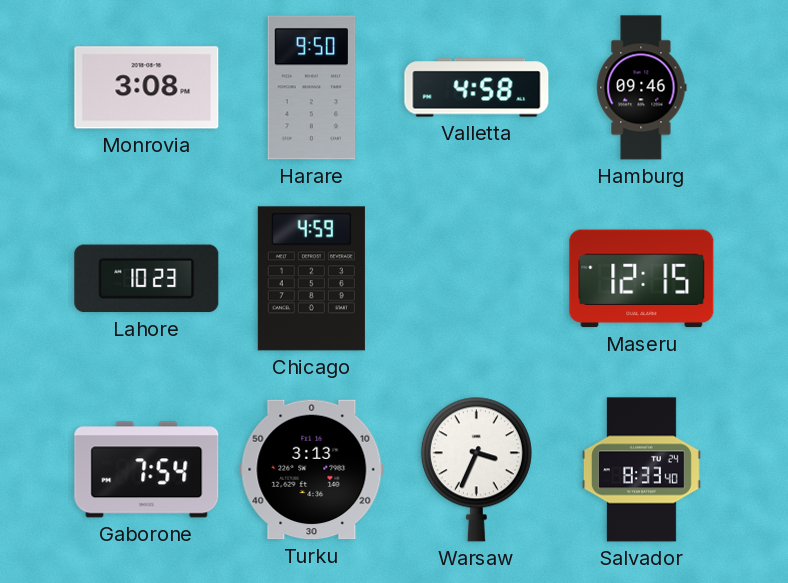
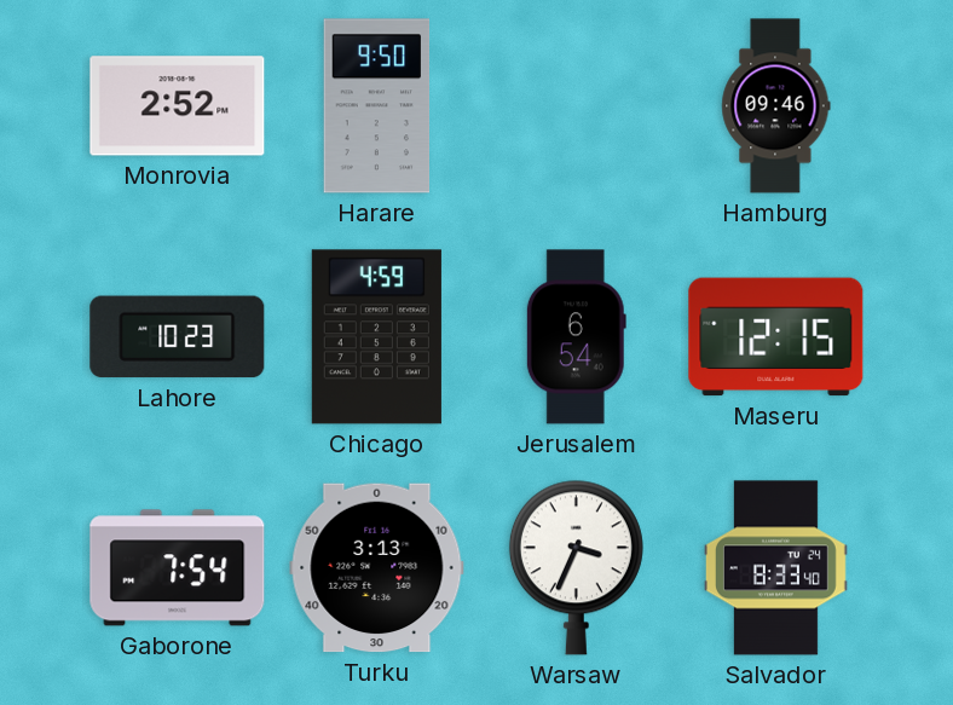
Monrovia: 3:08 -> 2:52
Valletta: 4:58 -> none
Jerusalem: none -> 6:54
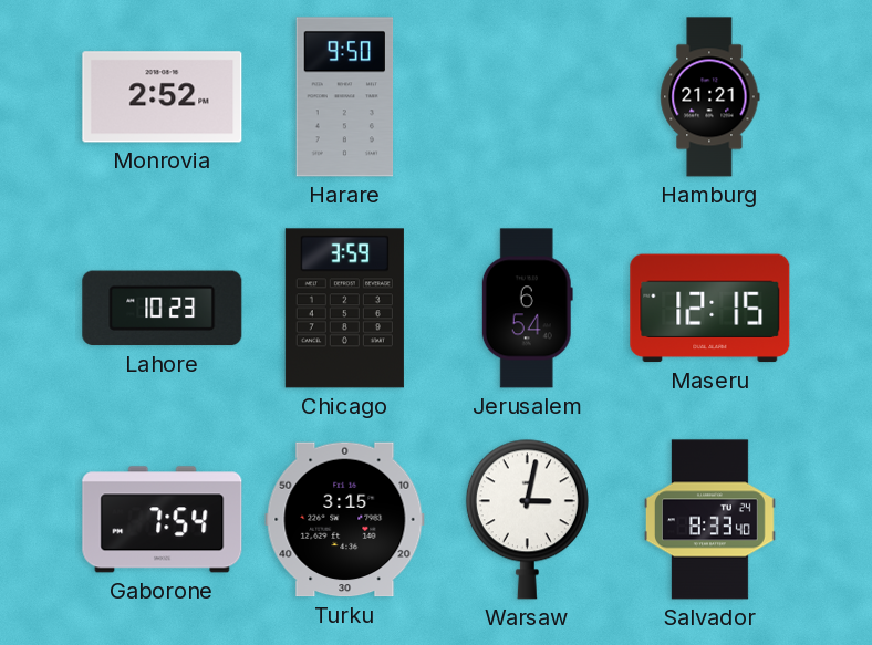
Hamburg: 09:46 -> 21:21
Chicago: 4:59 -> 3:59
Turku: 3:13 -> 3:15
Warsaw: 3:34 -> 3:02
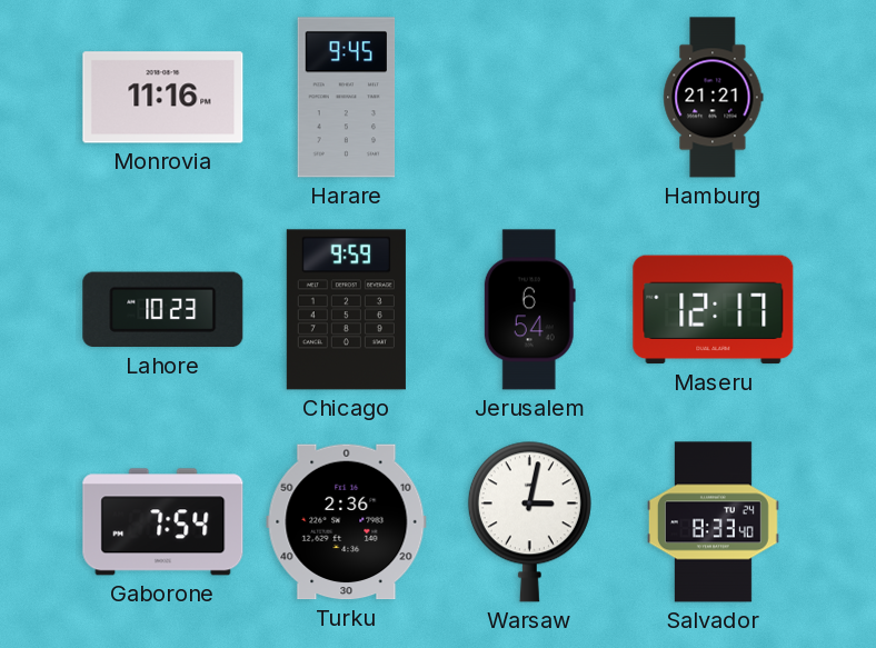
Monrovia: 2:52 -> 11:16
Harare: 9:50 -> 9:45
Chicago: 3:59 -> 9:59
Maseru: 12:15 -> 12:17
Turku: 3:15 -> 2:36
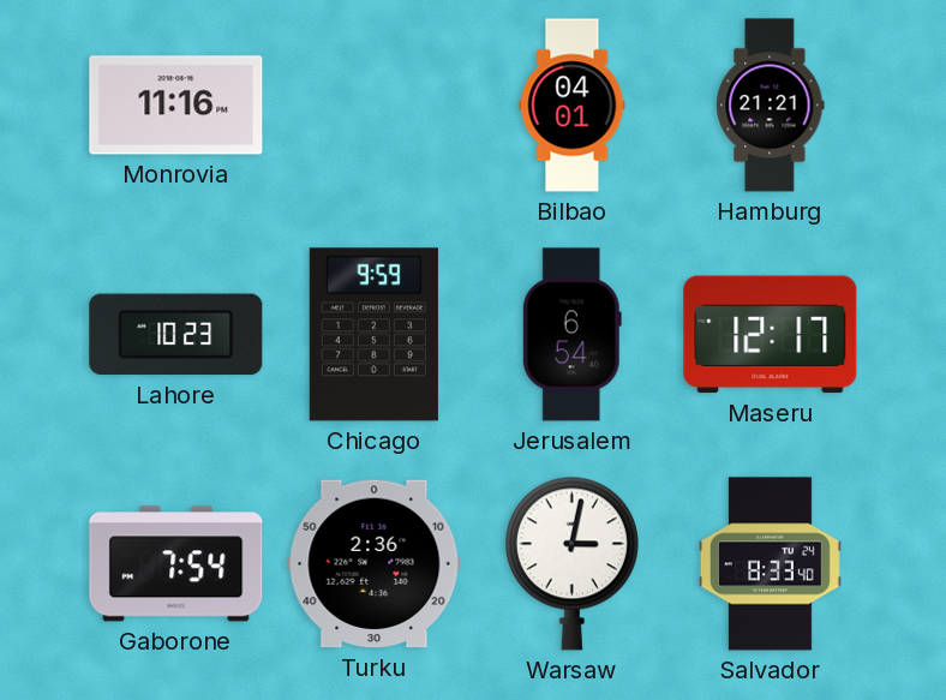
Harare: 9:45 -> none
Bilbao: none -> 04:01
